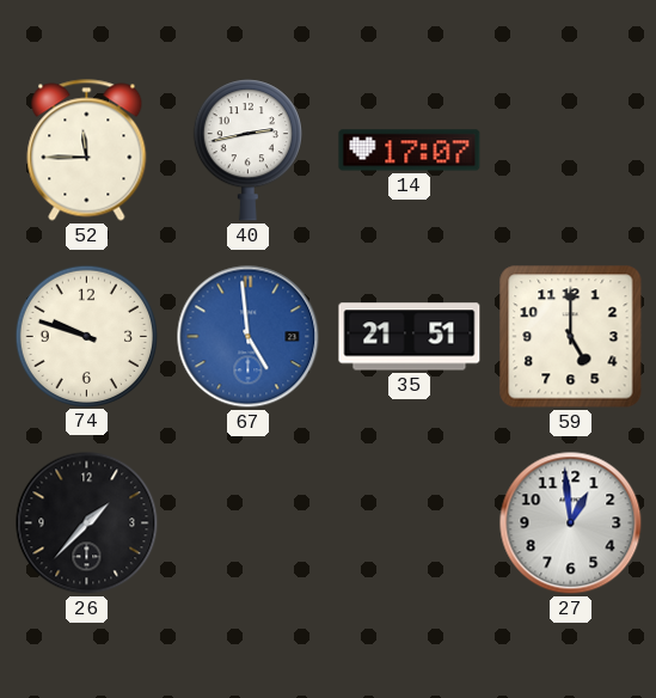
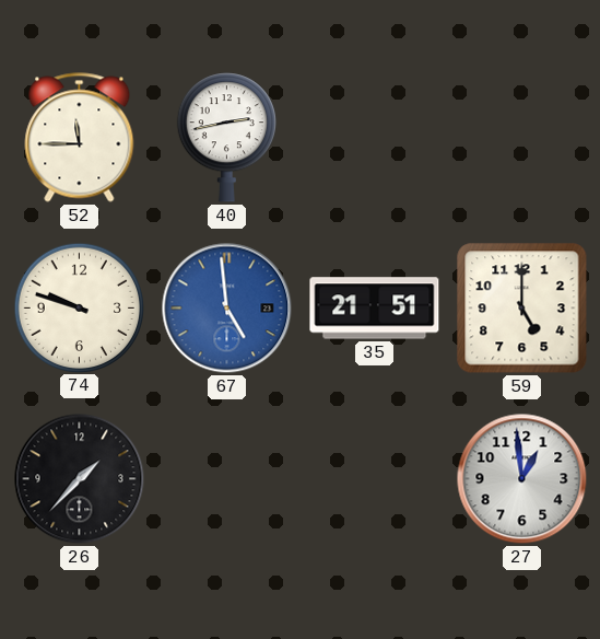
14: 17:07 -> none
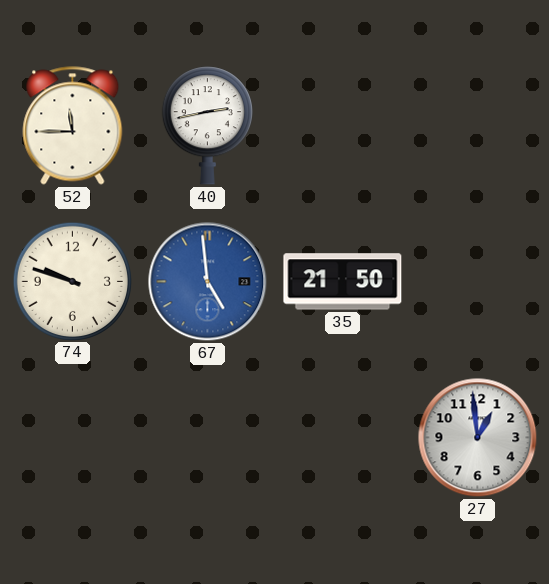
35: 21:51 -> 21:50
59: 5:00 -> none
26: 1:37 -> none
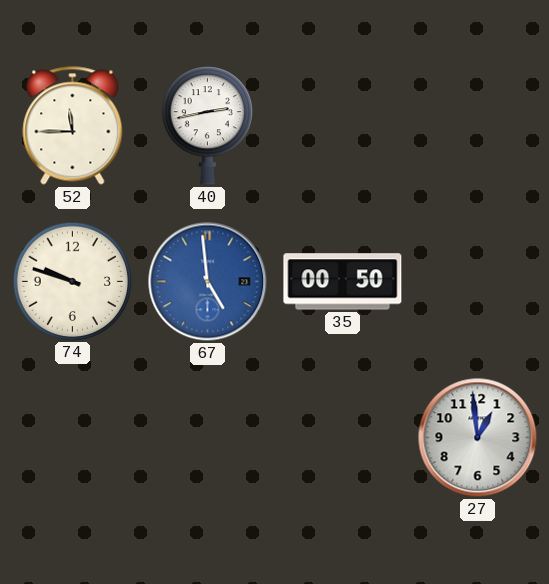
35: 21:50 -> 00:50
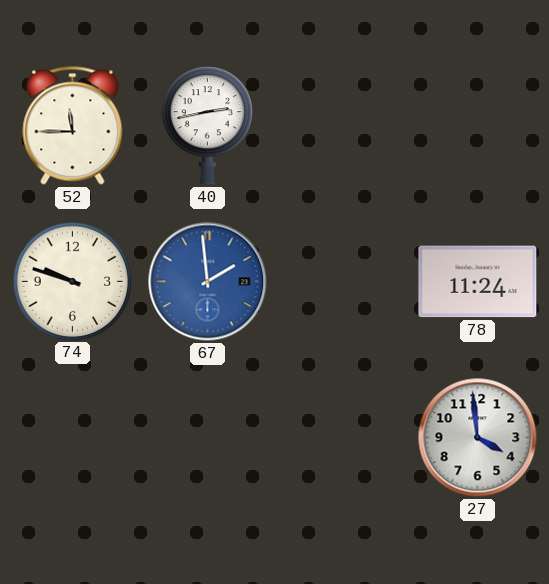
67: 4:59 -> 1:59
35: 00:50 -> none
78: none -> 11:24
27: 12:59 -> 3:59
